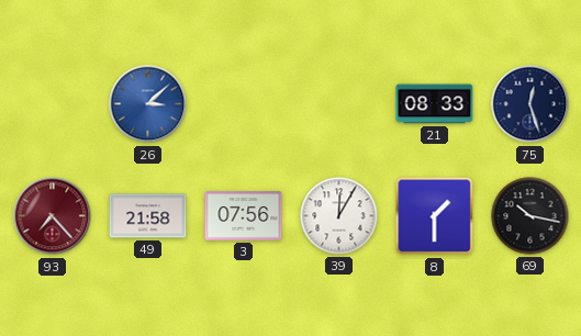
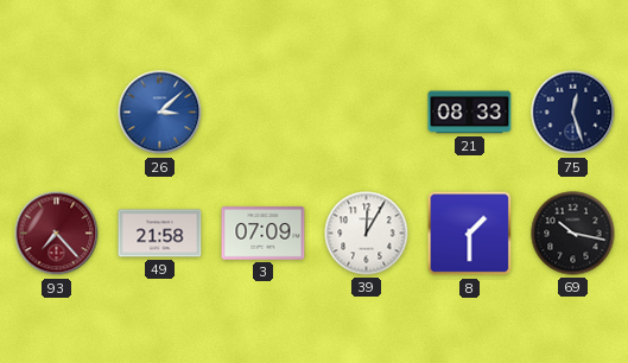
3: 07:56 -> 07:09
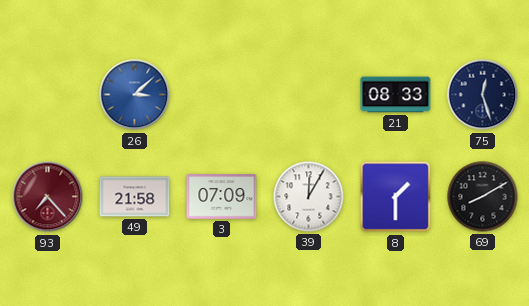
69: 10:17 -> 8:10
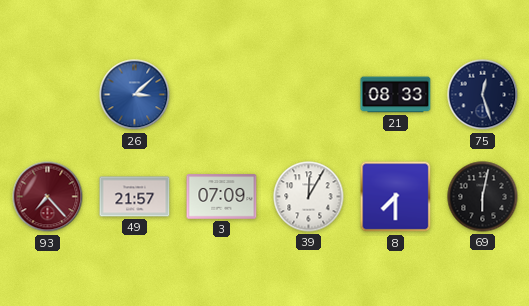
49: 21:58 -> 21:57
8: 1:30 -> 7:30
69: 8:10 -> 6:02
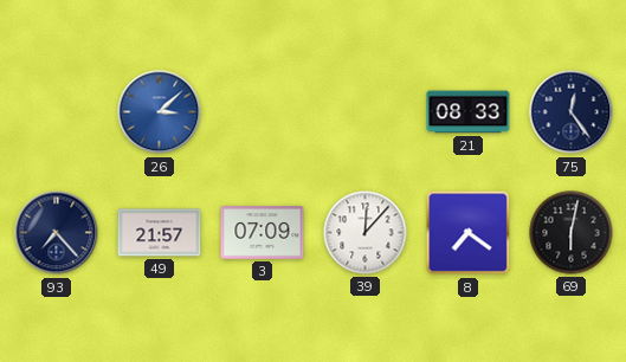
75: 12:27 -> 12:24
93 dial: burgundy -> navy
39: 12:05 -> 12:07
8: 7:30 -> 7:21
